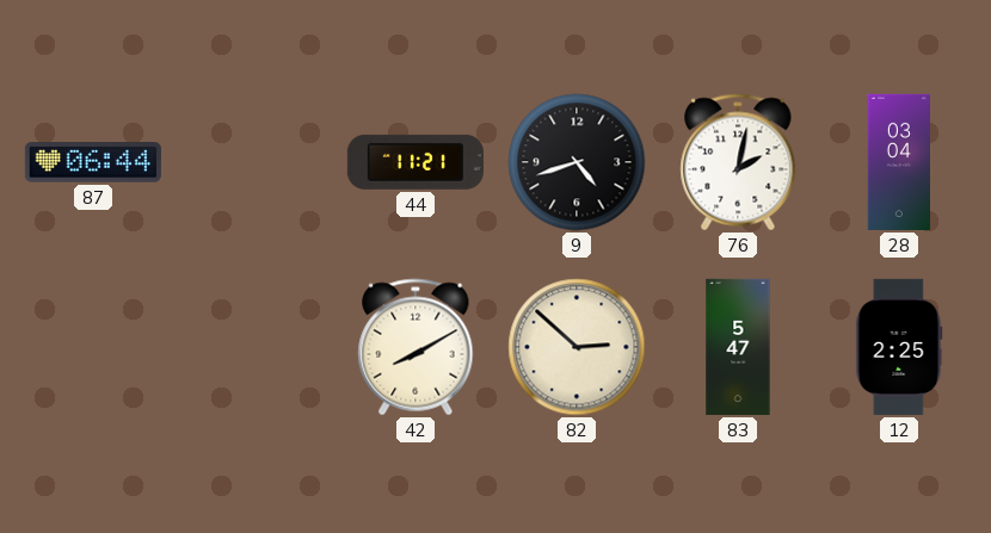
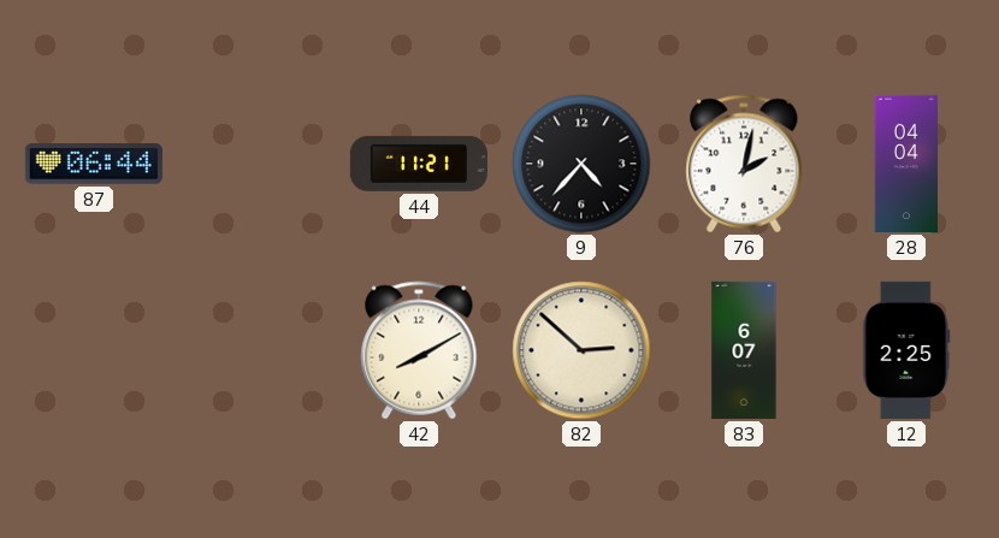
9: 4:42 -> 4:37
28: 03:04 -> 04:04
83: 5:47 -> 6:07
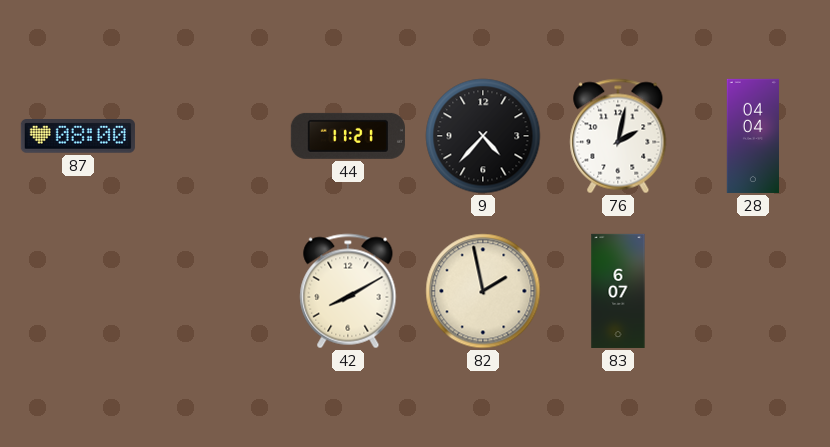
87: 06:44 -> 08:00
82: 2:52 -> 1:58
12: 2:25 -> none
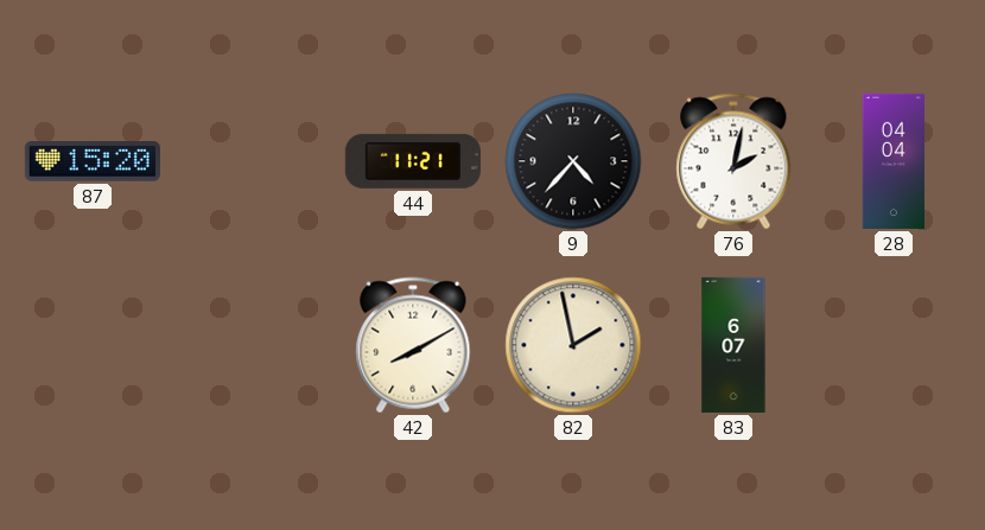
87: 08:00 -> 15:20
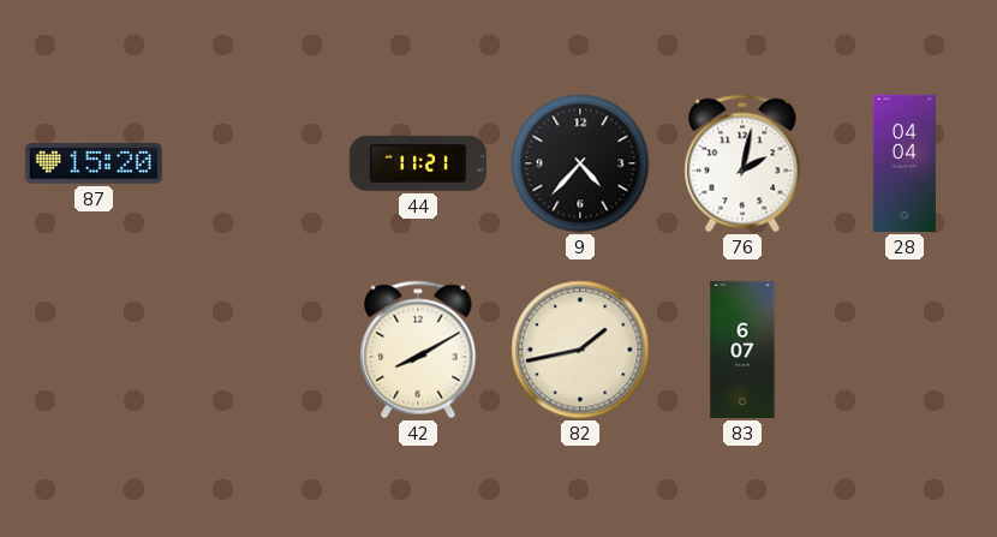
82: 1:58 -> 1:43
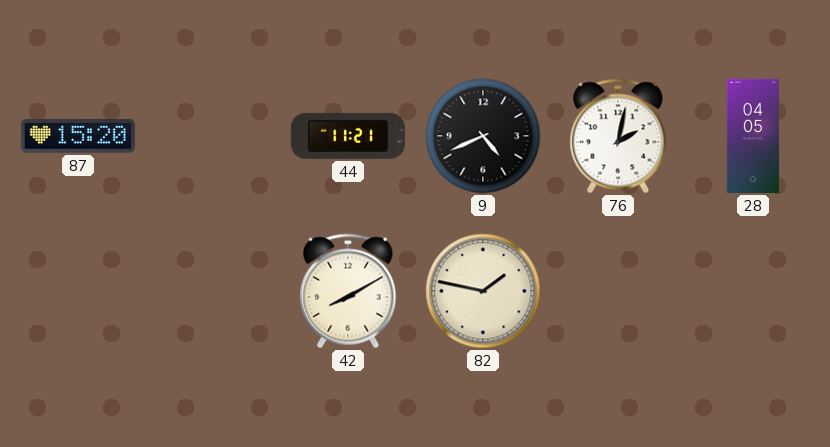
9: 4:37 -> 4:41
28: 04:04 -> 04:05
82: 1:43 -> 1:47
83: 6:07 -> none
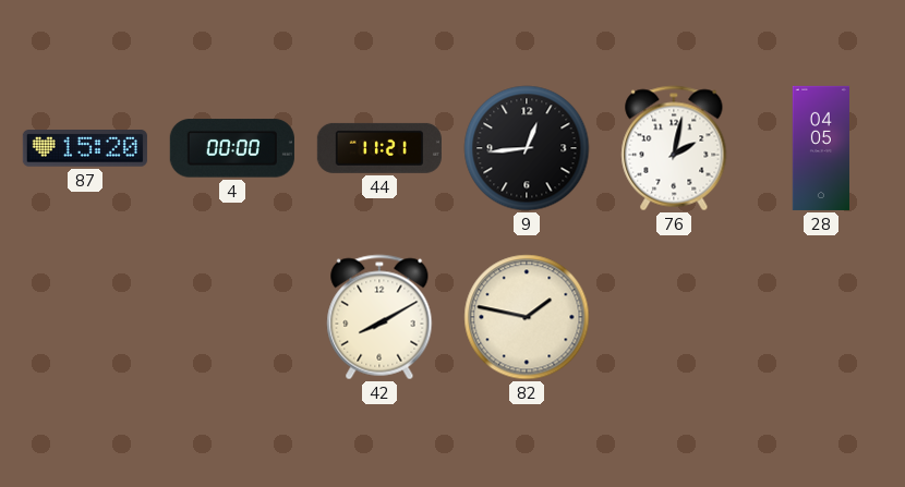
4: none -> 00:00
9: 4:41 -> 12:44
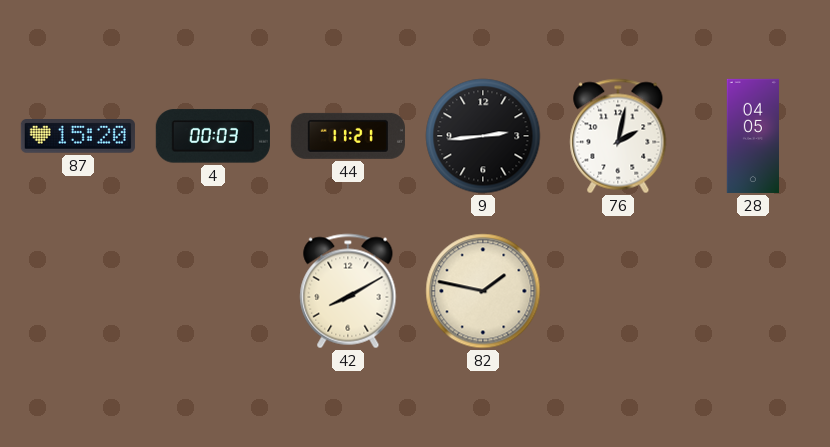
4: 00:00 -> 00:03
9: 12:44 -> 2:44
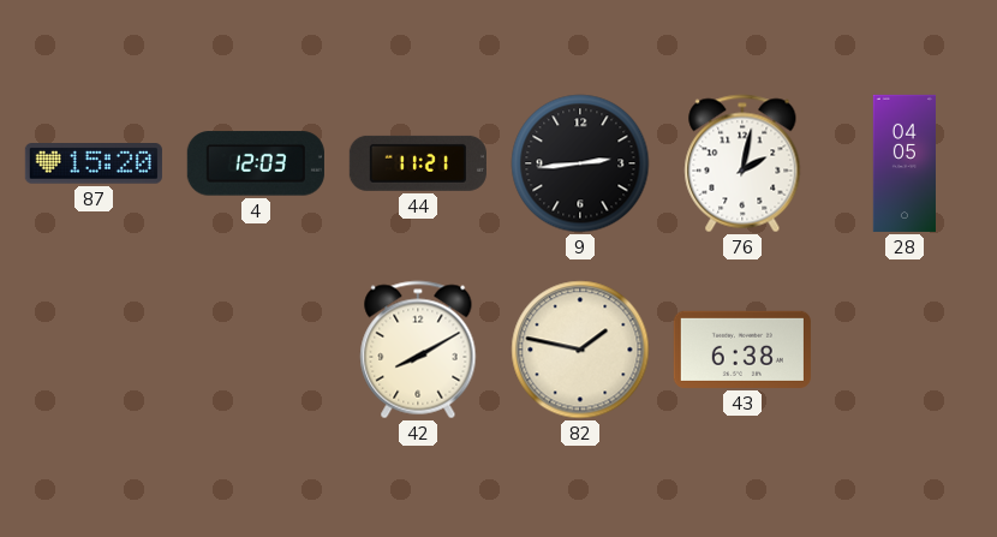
4: 00:03 -> 12:03
43: none -> 6:38
